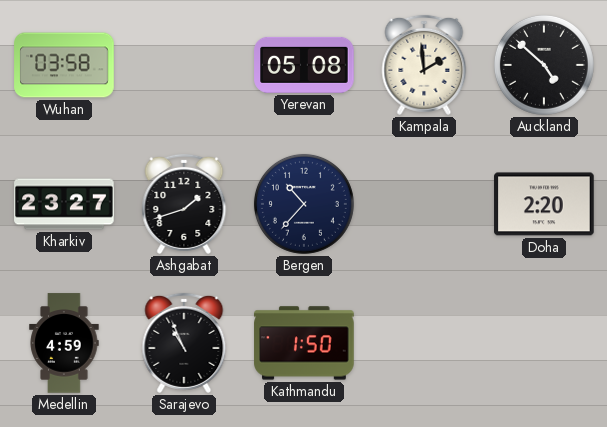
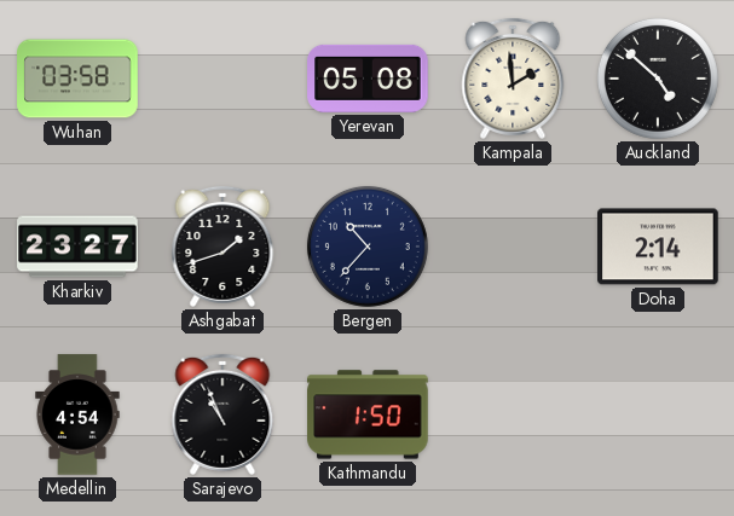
Doha: 2:20 -> 2:14
Medellin: 4:59 -> 4:54
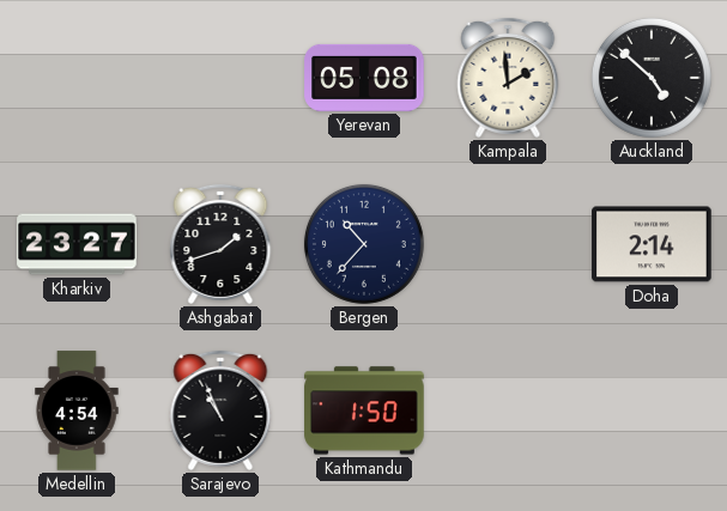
Wuhan: 03:58 -> none
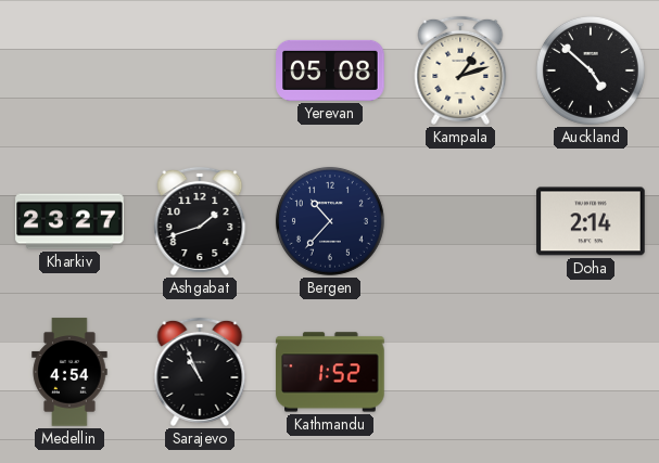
Kampala: 1:59 -> 1:12
Kathmandu: 1:50 -> 1:52
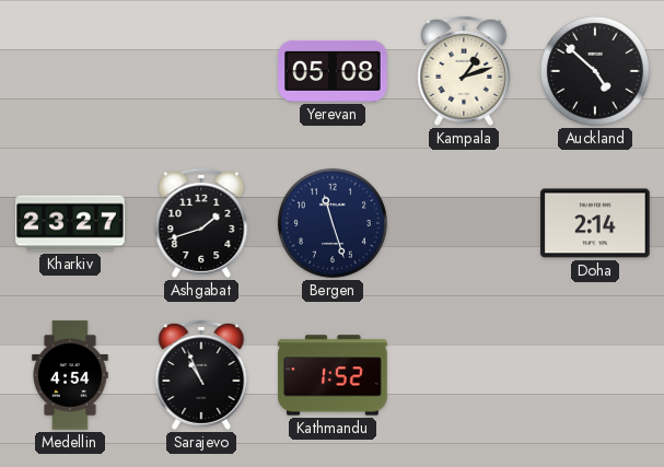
Bergen: 10:37 -> 11:27
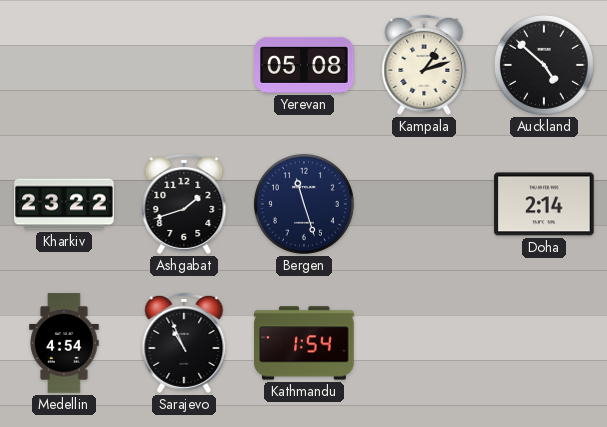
Kharkiv: 23:27 -> 23:22
Kathmandu: 1:52 -> 1:54
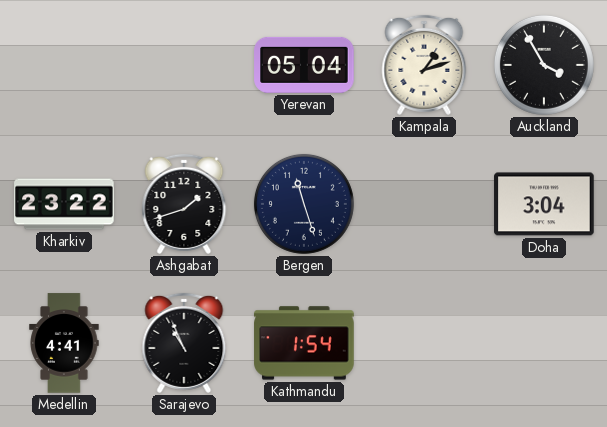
Yerevan: 05:08 -> 05:04
Auckland: 4:52 -> 3:55
Doha: 2:14 -> 3:04
Medellin: 4:54 -> 4:41
